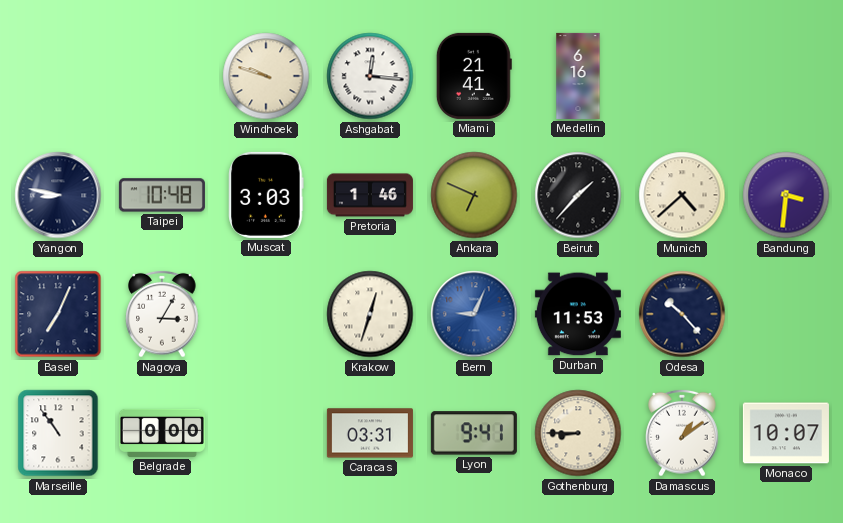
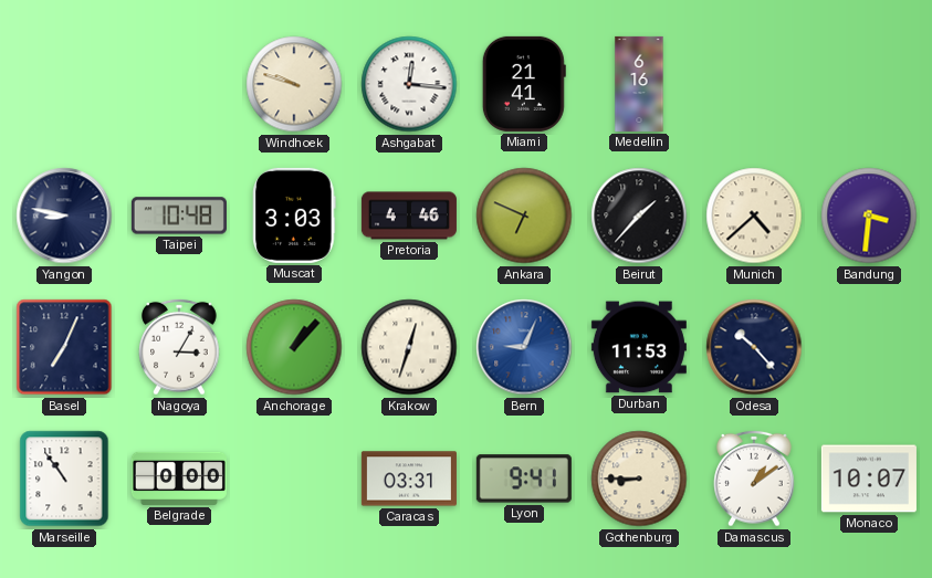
Pretoria: 1:46 -> 4:46
Anchorage: none -> 1:07
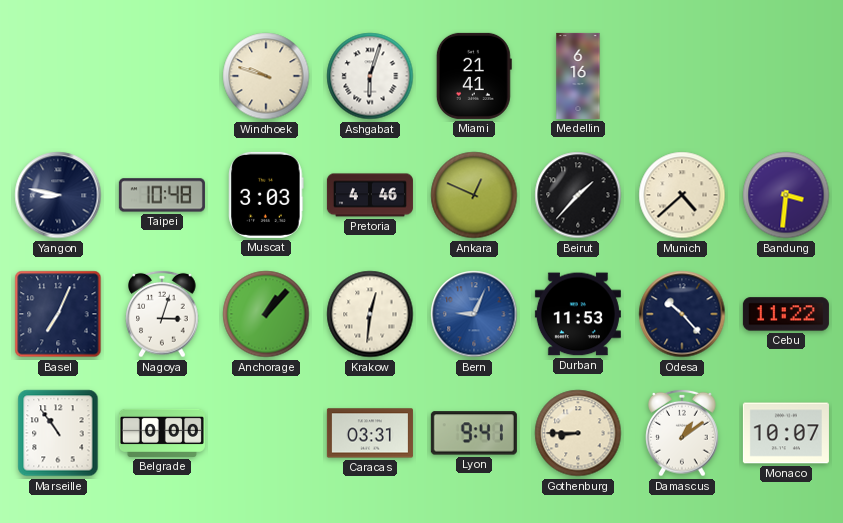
Ashgabat: 12:16 -> 6:03
Ankara: 6:49 -> 12:49
Nagoya: 3:05 -> 3:03
Krakow: 12:33 -> 12:31
Cebu: none -> 11:22
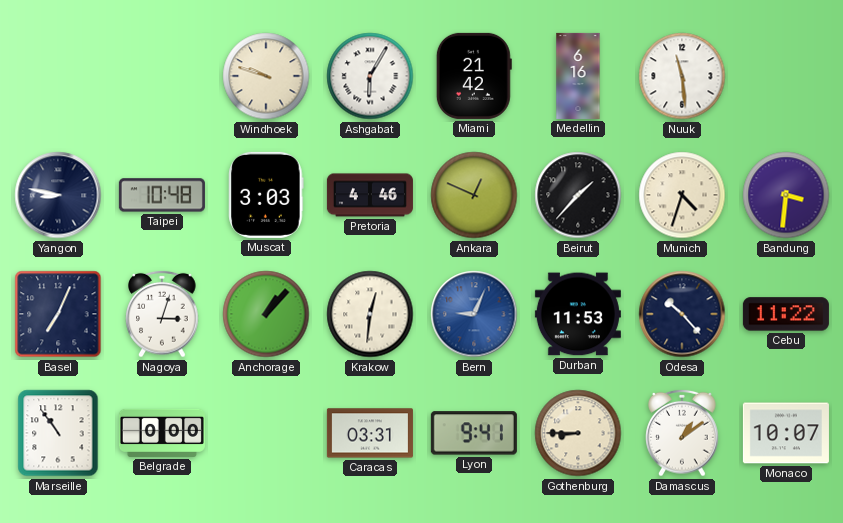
Ashgabat: 6:03 -> 6:05
Miami: 21:41 -> 21:42
Nuuk: none -> 11:29
Munich: 4:38 -> 4:33
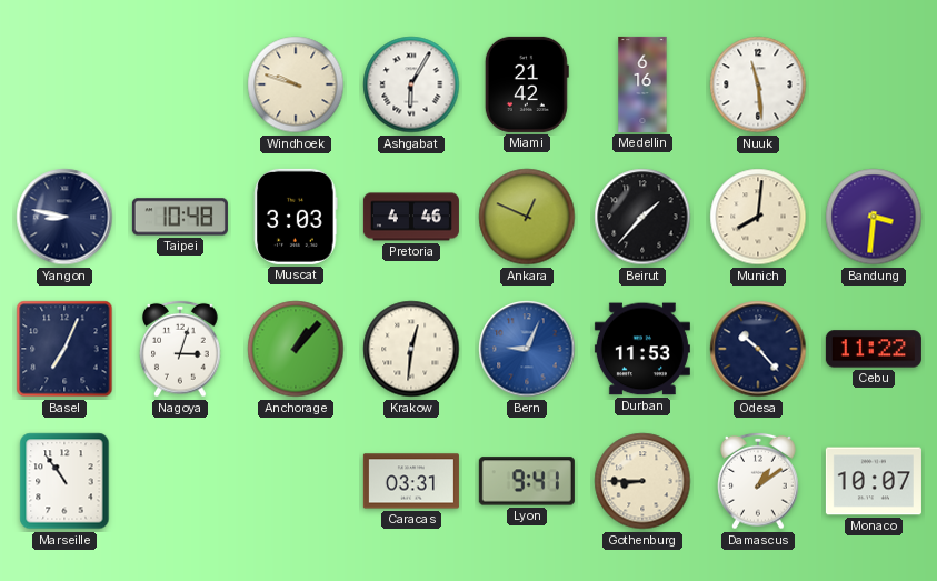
Munich: 4:33 -> 8:01
Belgrade: 0:00 -> none
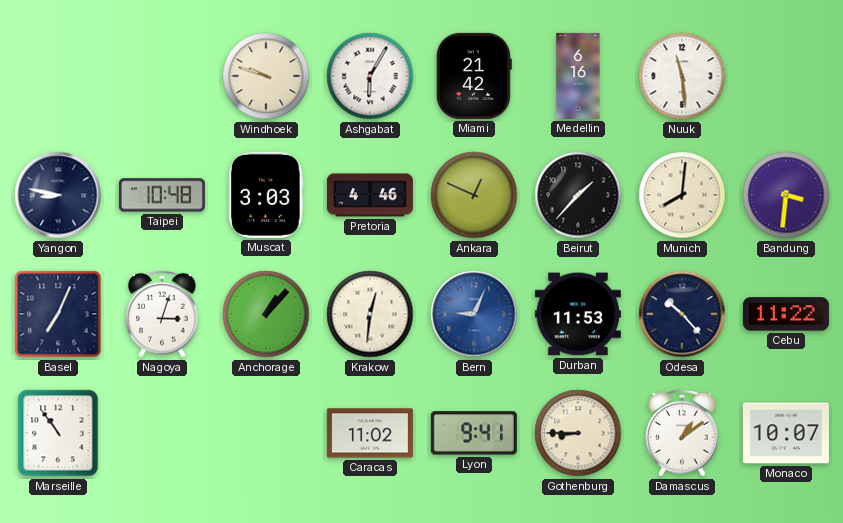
Caracas: 03:31 -> 11:02
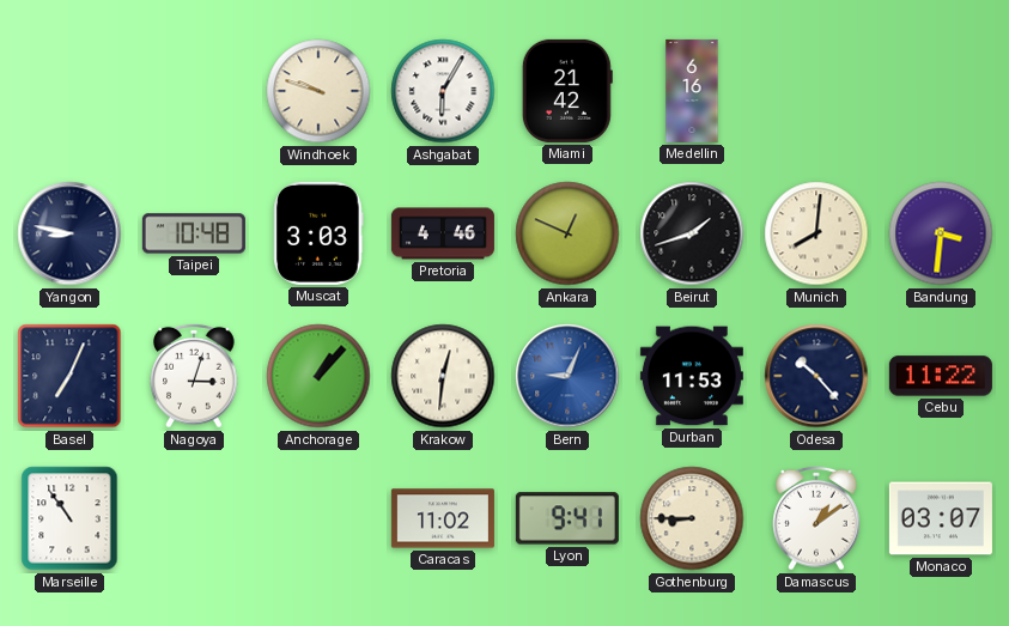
Nuuk: 11:29 -> none
Beirut: 1:37 -> 1:42
Monaco: 10:07 -> 03:07
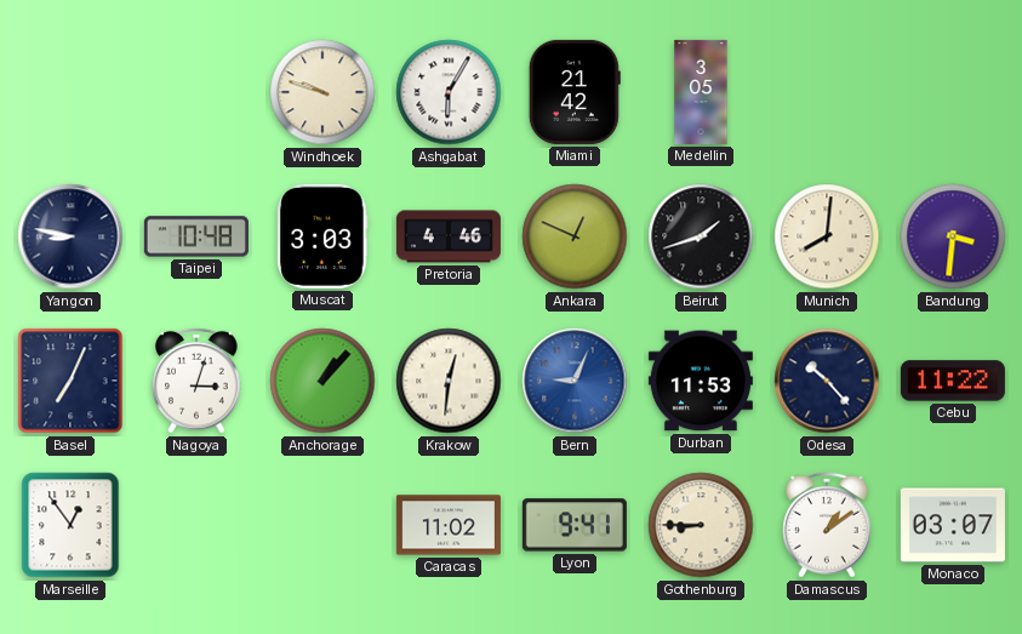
Medellin: 6:16 -> 3:05
Marseille: 10:54 -> 12:54
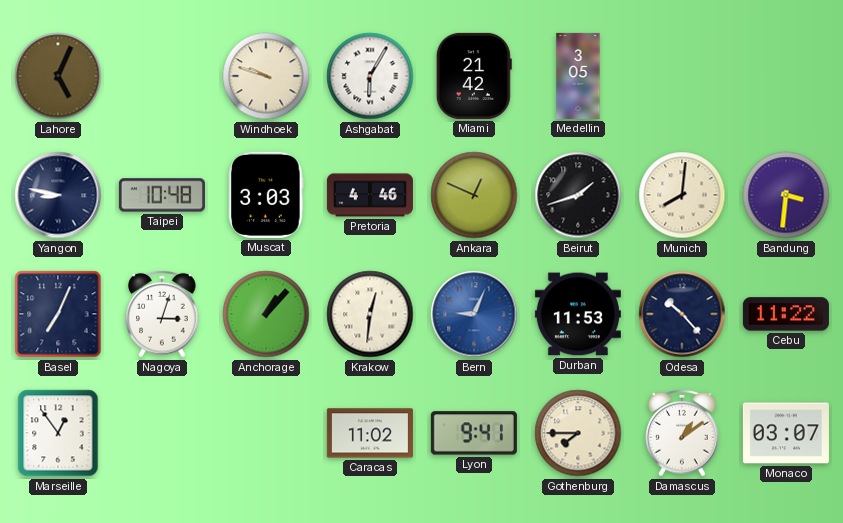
Lahore: none -> 5:04
Gothenburg: 8:45 -> 7:45
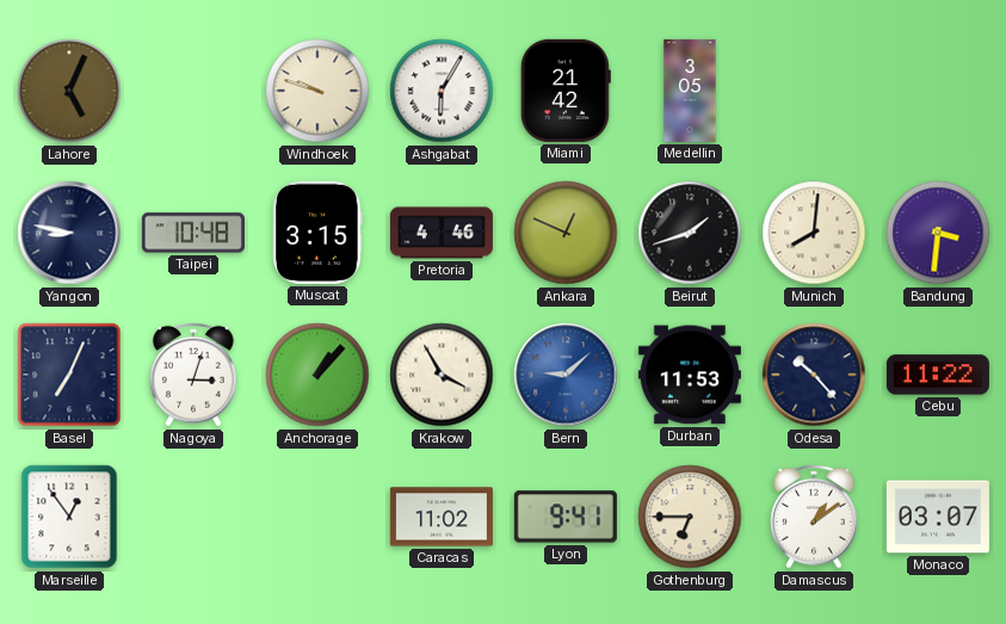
Muscat: 3:03 -> 3:15
Krakow: 12:31 -> 3:55
Bern: 9:04 -> 9:08
Gothenburg: 7:45 -> 6:45
